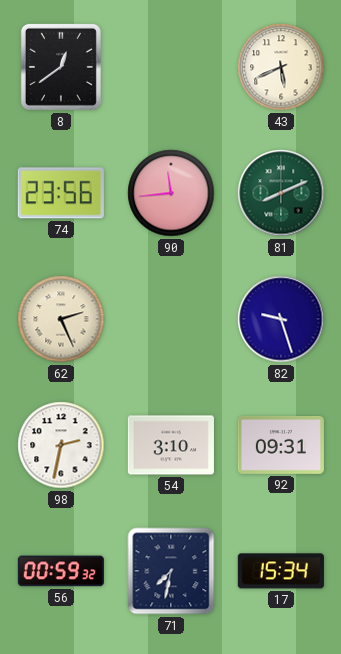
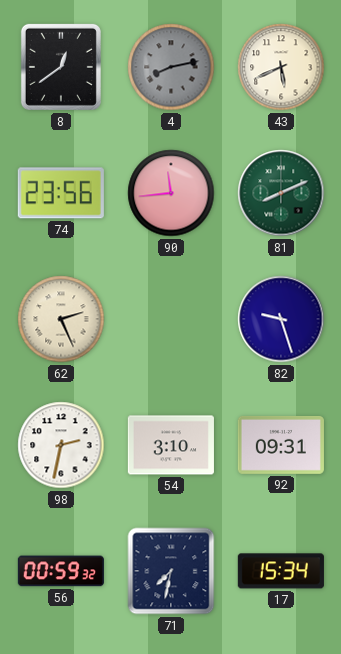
4: none -> 8:13
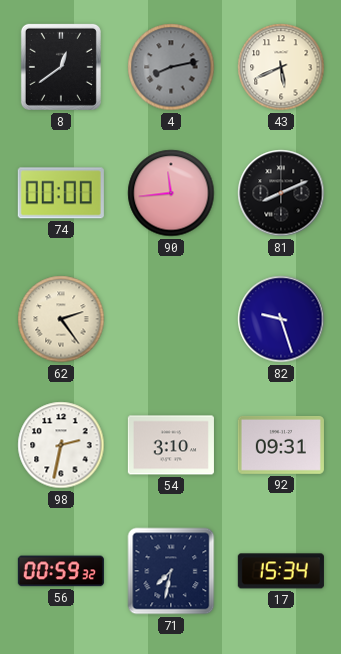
74: 23:56 -> 00:00
81 dial: green -> black
62: 2:26 -> 2:24
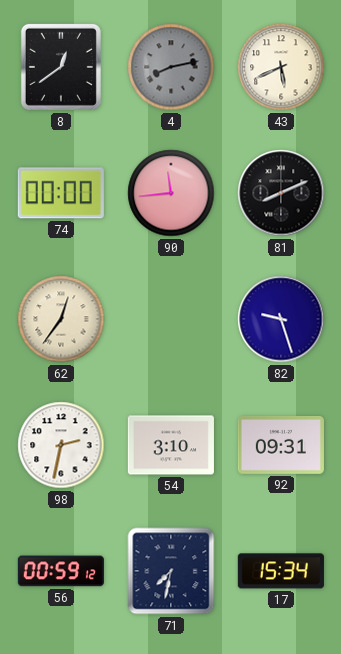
62: 2:24 -> 12:36
56: 00:59:32 -> 00:59:12
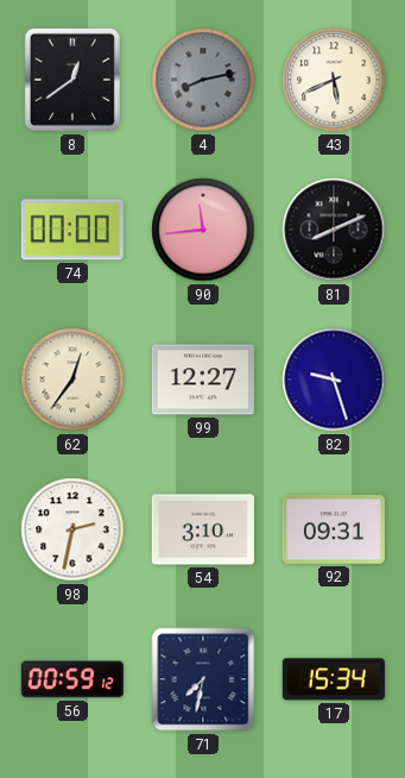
99: none -> 12:27
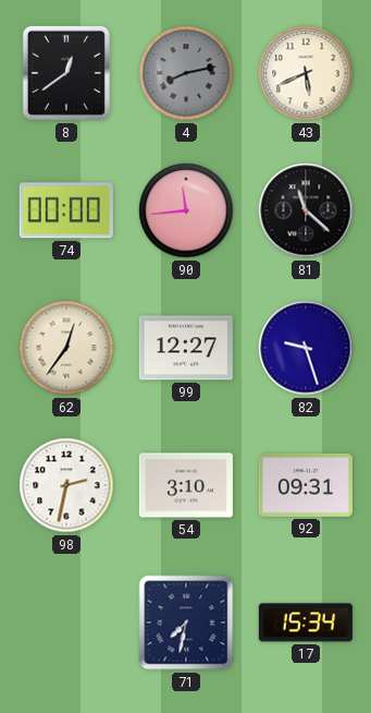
81: 8:11 -> 11:22
56: 00:59 -> none
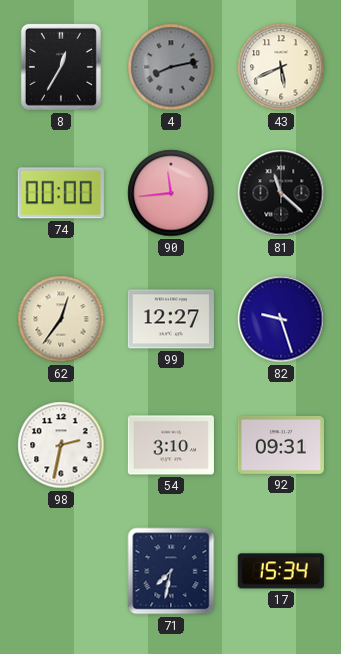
8: 12:39 -> 12:35
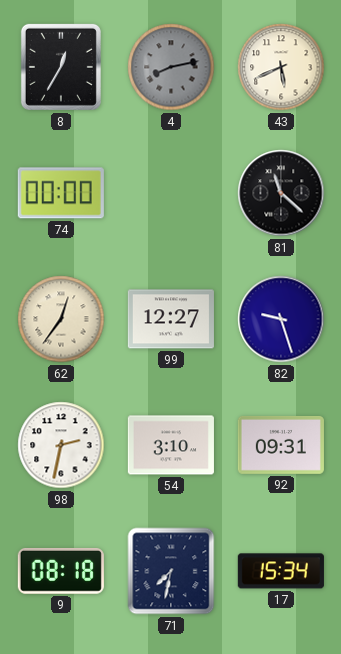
90: 11:44 -> none
9: none -> 08:18
